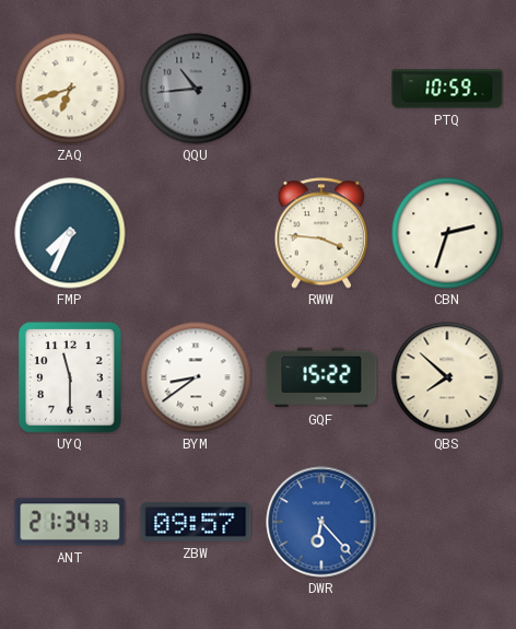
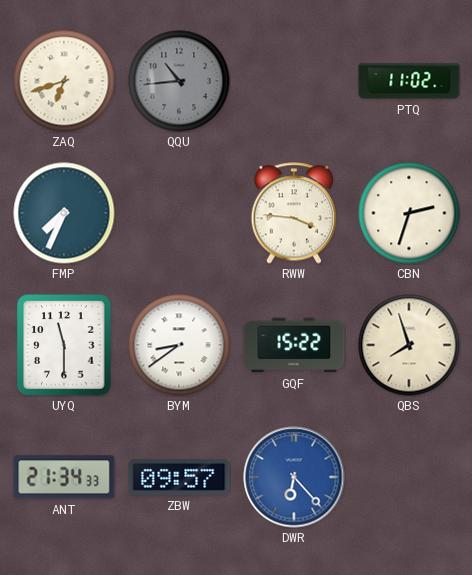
PTQ: 10:59 -> 11:02
QBS: 7:52 -> 7:57
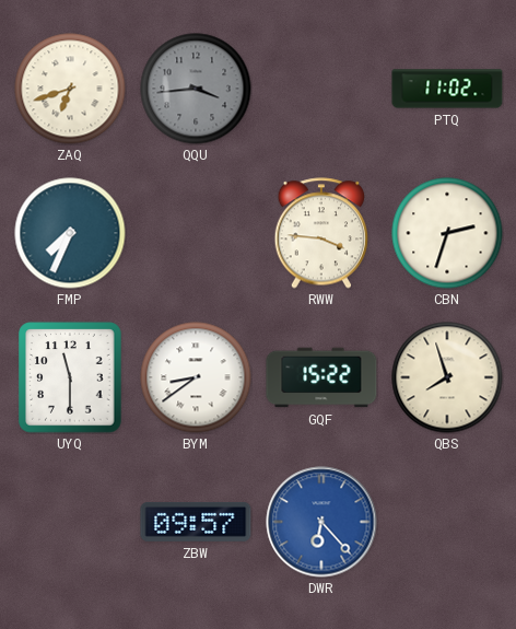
QQU: 10:44 -> 3:44
ANT: 21:34 -> none
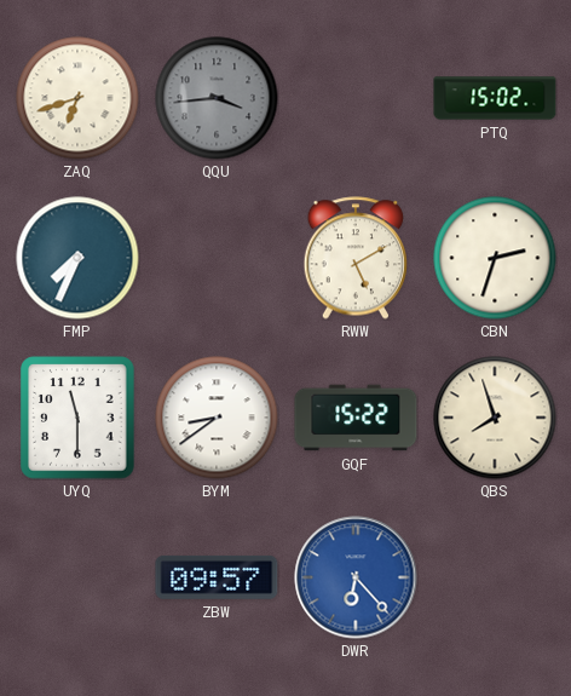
PTQ: 11:02 -> 15:02
RWW: 3:46 -> 5:10
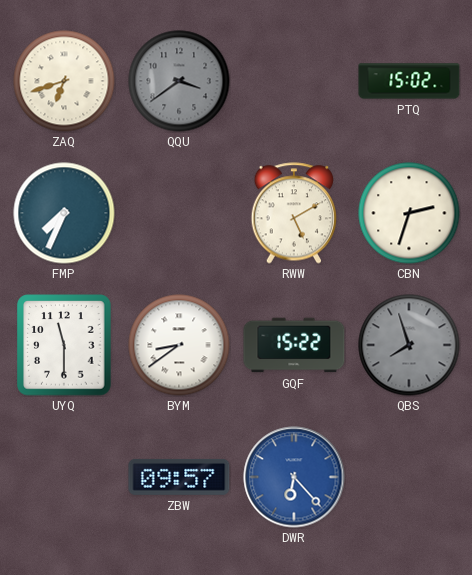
QQU: 3:44 -> 3:39
QBS dial: cream -> grey
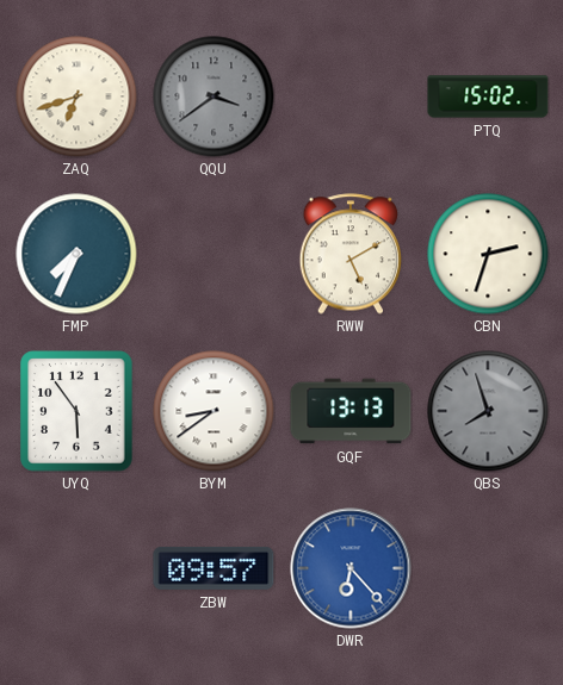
UYQ: 11:30 -> 5:54
GQF: 15:22 -> 13:13
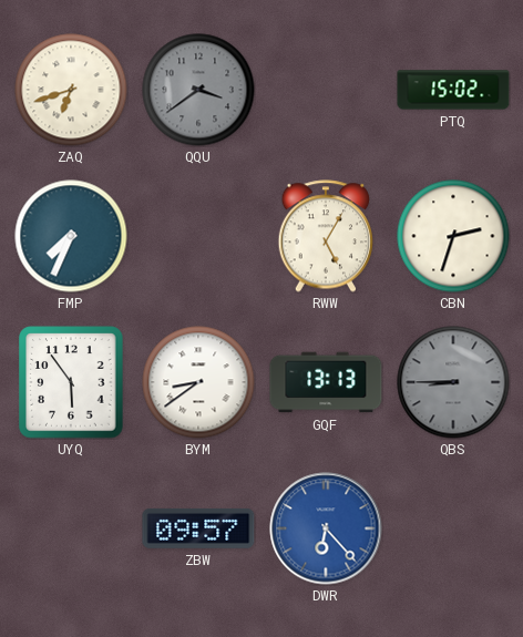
RWW: 5:10 -> 5:05
QBS: 7:57 -> 8:45
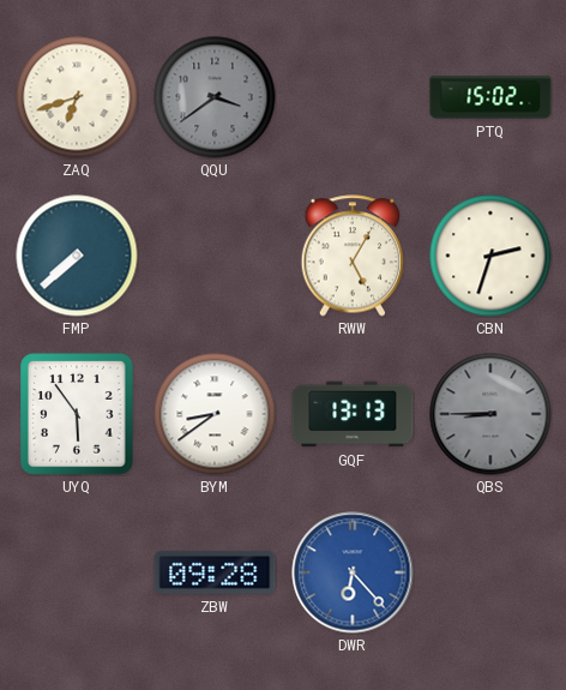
FMP: 7:34 -> 7:38
ZBW: 09:57 -> 09:28
